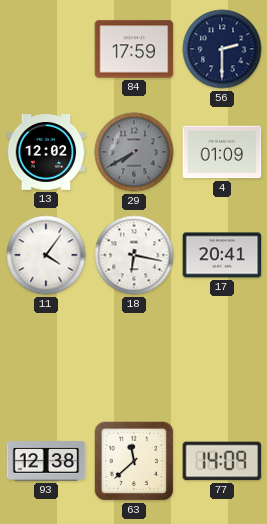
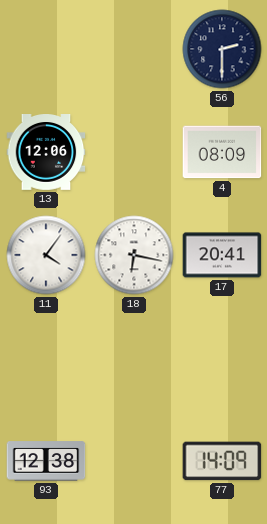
84: 17:59 -> none
13: 12:02 -> 12:06
29: 7:40 -> none
4: 01:09 -> 08:09
63: 11:38 -> none
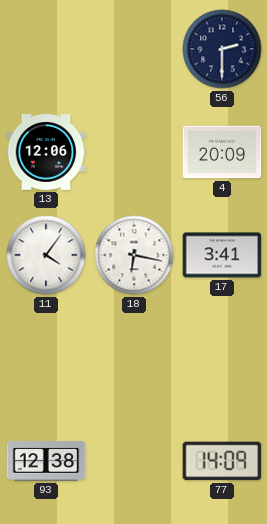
4: 08:09 -> 20:09
17: 20:41 -> 3:41
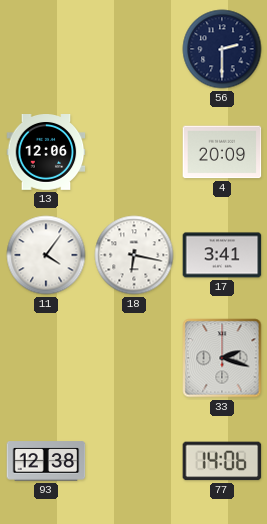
33: none -> 2:18
77: 14:09 -> 14:06
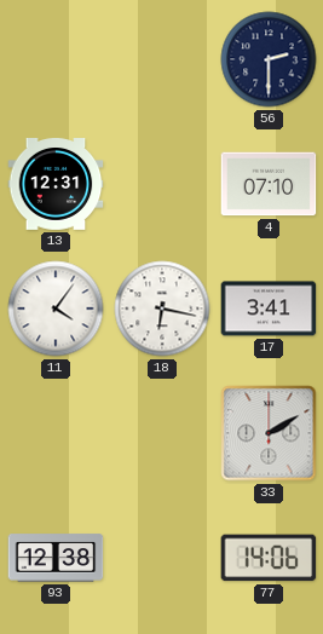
13: 12:06 -> 12:31
4: 20:09 -> 07:10
33: 2:18 -> 2:10
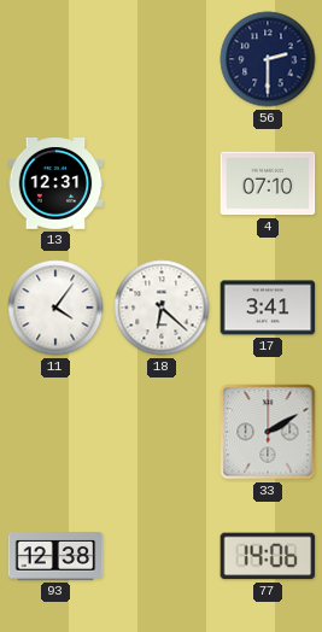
18: 6:17 -> 6:22
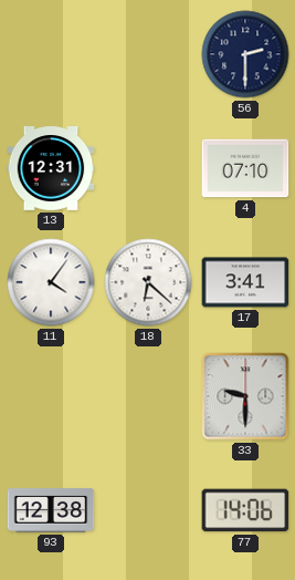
33: 2:10 -> 9:30
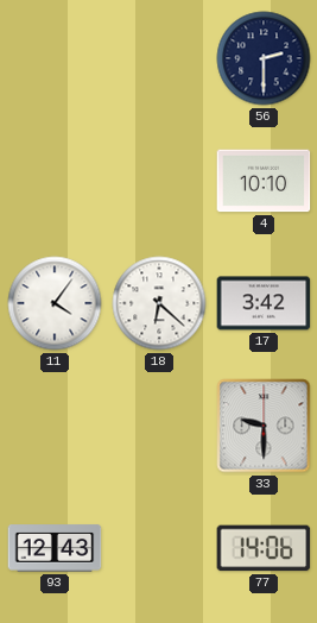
13: 12:31 -> none
4: 07:10 -> 10:10
17: 3:41 -> 3:42
93: 12:38 -> 12:43
